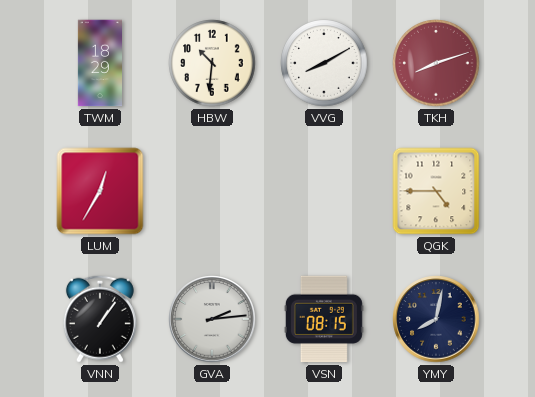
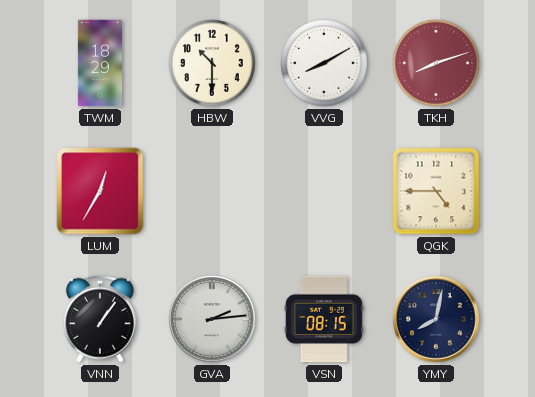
HBW: 10:31 -> 10:30
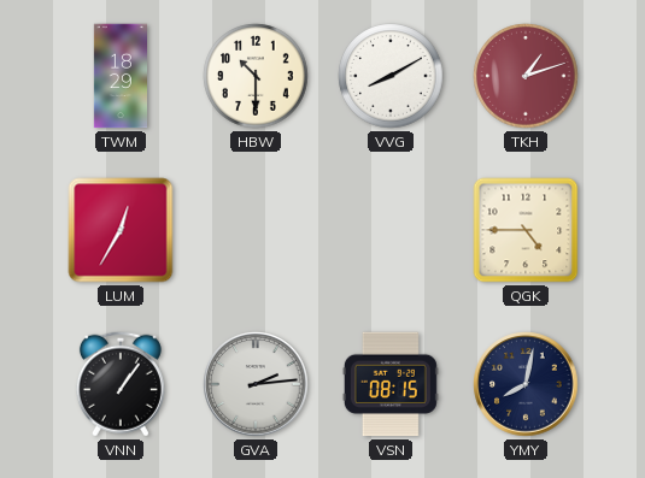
TKH: 8:12 -> 1:12
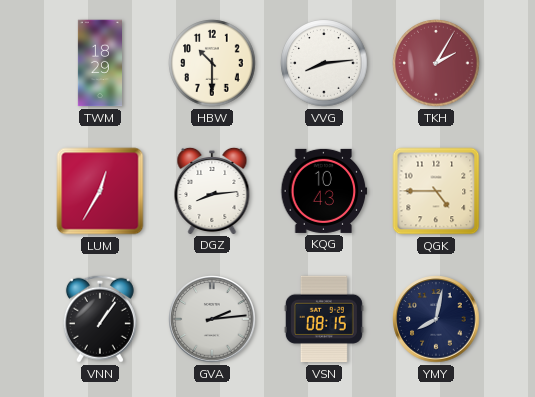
VVG: 8:10 -> 8:14
TKH: 1:12 -> 2:05
DGZ: none -> 8:14
KQG: none -> 10:43
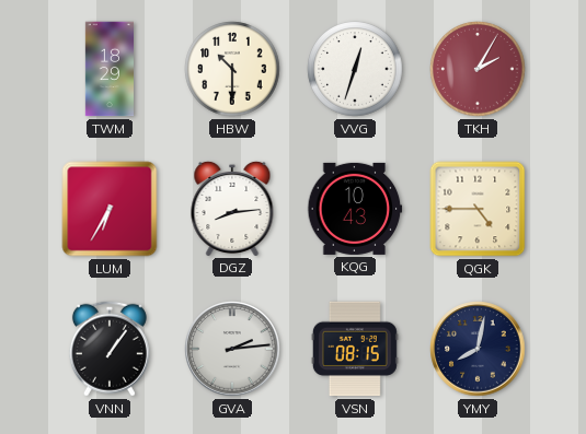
VVG: 8:14 -> 12:33
LUM: 12:35 -> 6:35
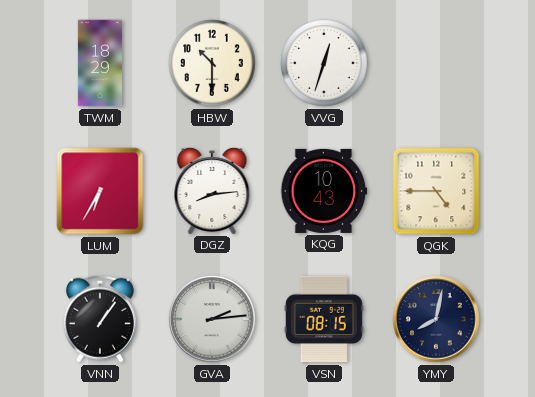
TKH: 2:05 -> none
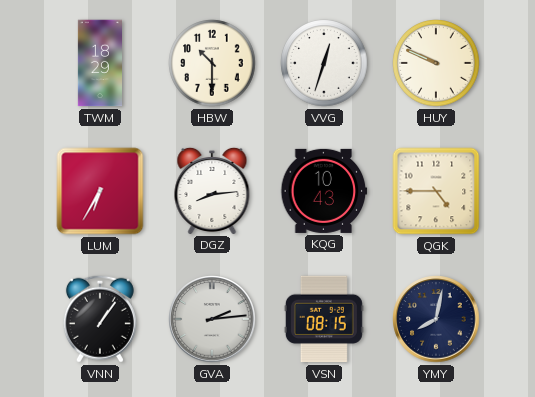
HUY: none -> 9:49
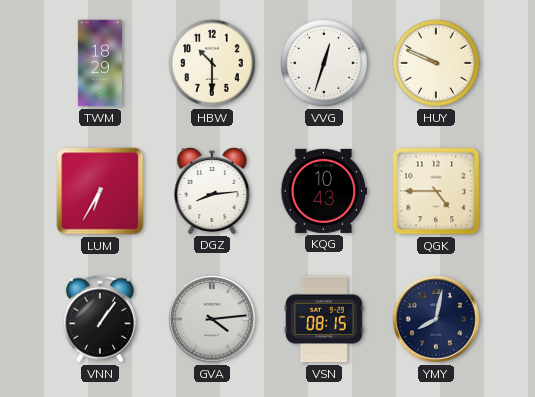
GVA: 2:14 -> 4:14
